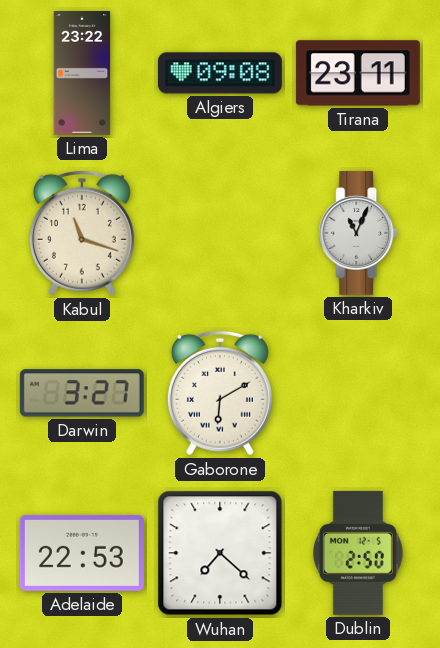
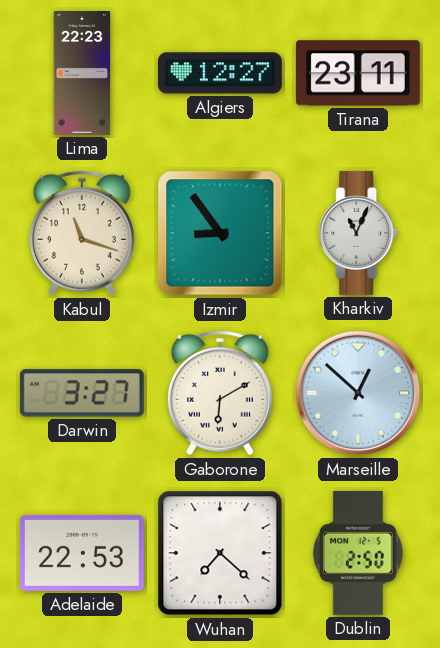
Lima: 23:22 -> 22:23
Algiers: 09:08 -> 12:27
Izmir: none -> 8:54
Marseille: none -> 12:52
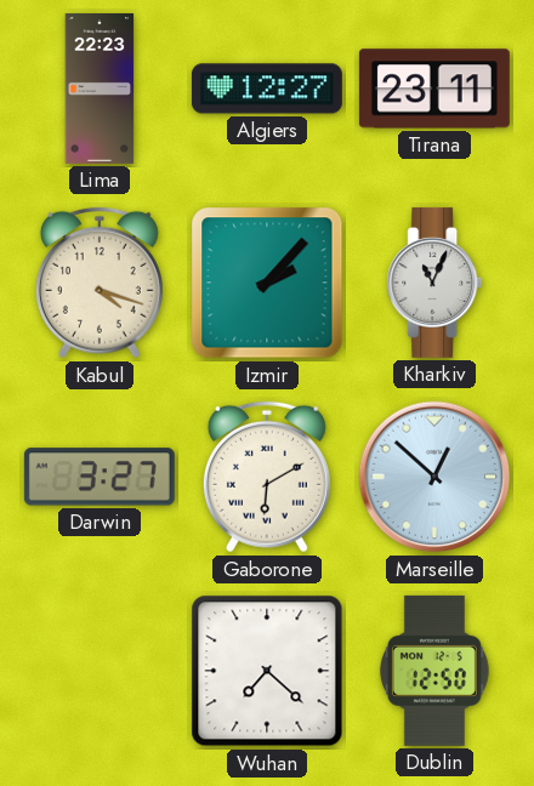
Kabul: 11:18 -> 4:18
Izmir: 8:54 -> 2:07
Adelaide: 22:53 -> none
Dublin: 2:50 -> 12:50
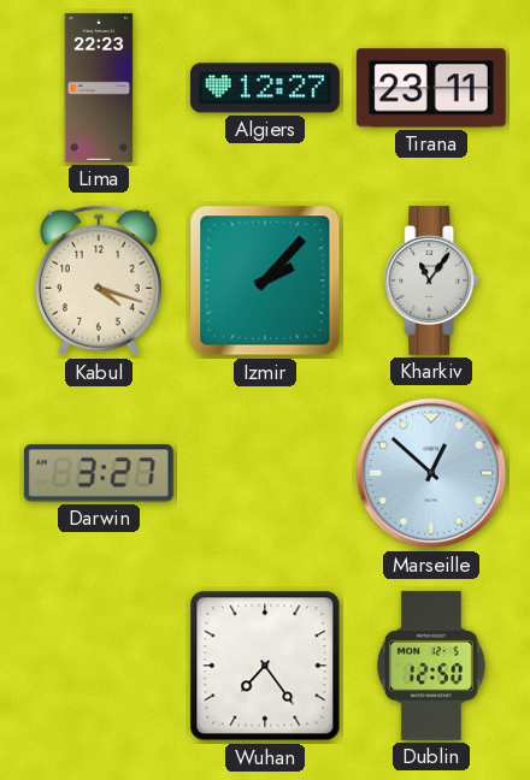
Kharkiv: 11:04 -> 11:06
Gaborone: 6:10 -> none
Wuhan: 7:22 -> 7:24
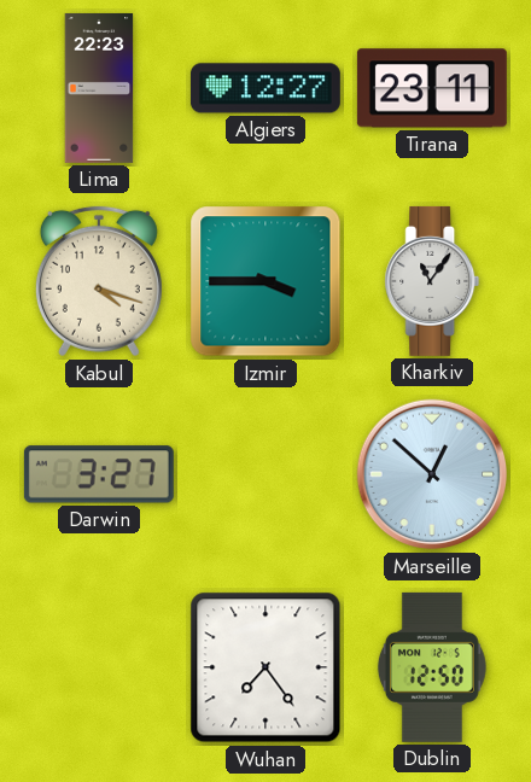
Izmir: 2:07 -> 3:45
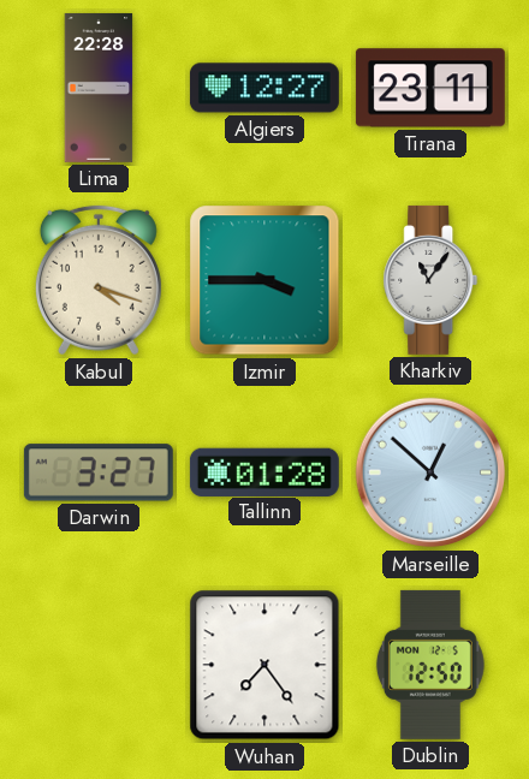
Lima: 22:23 -> 22:28
Tallinn: none -> 01:28
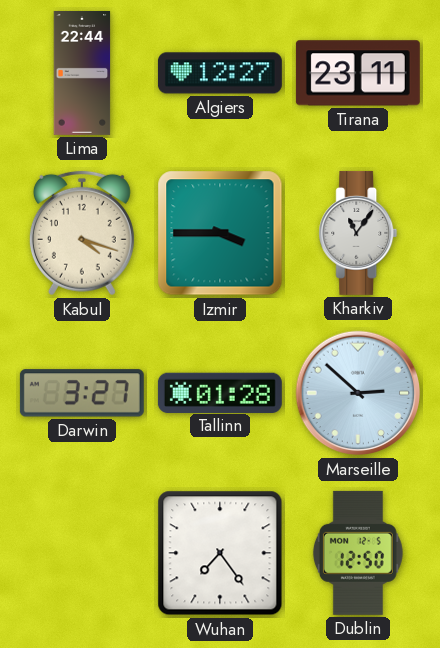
Lima: 22:28 -> 22:44
Marseille: 12:52 -> 2:52
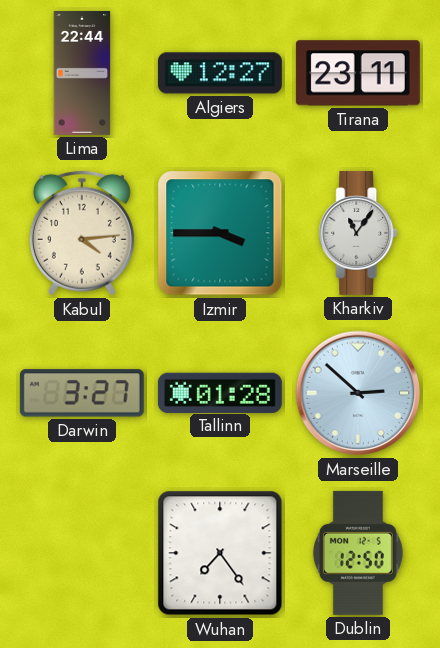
Kabul: 4:18 -> 4:14
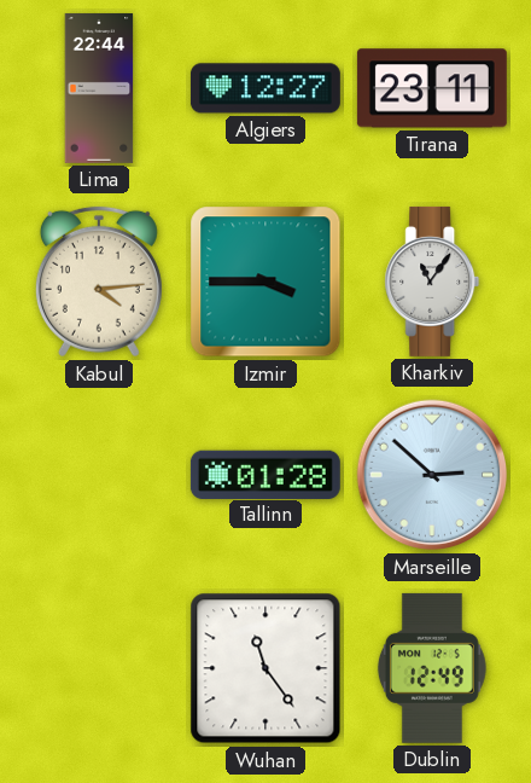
Darwin: 3:27 -> none
Wuhan: 7:24 -> 11:24
Dublin: 12:50 -> 12:49
